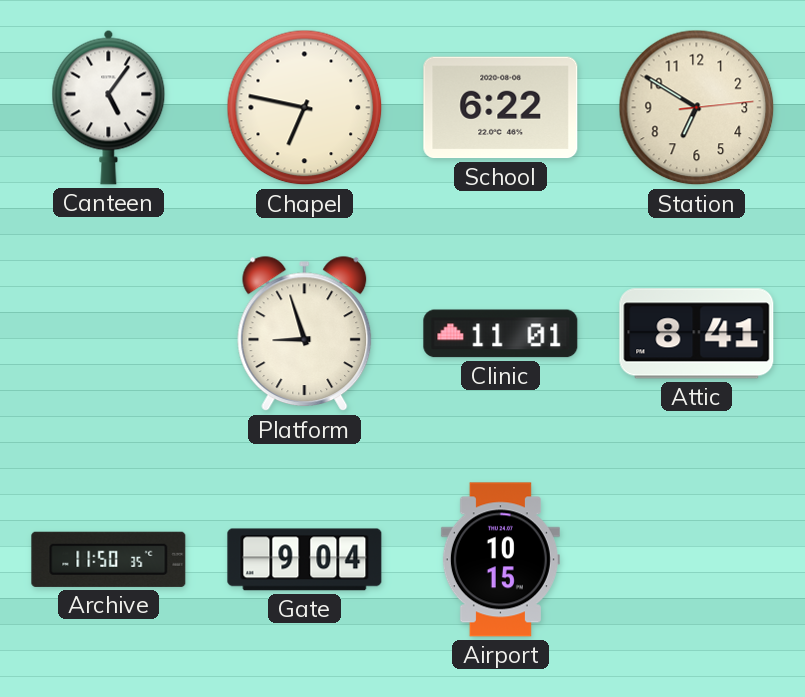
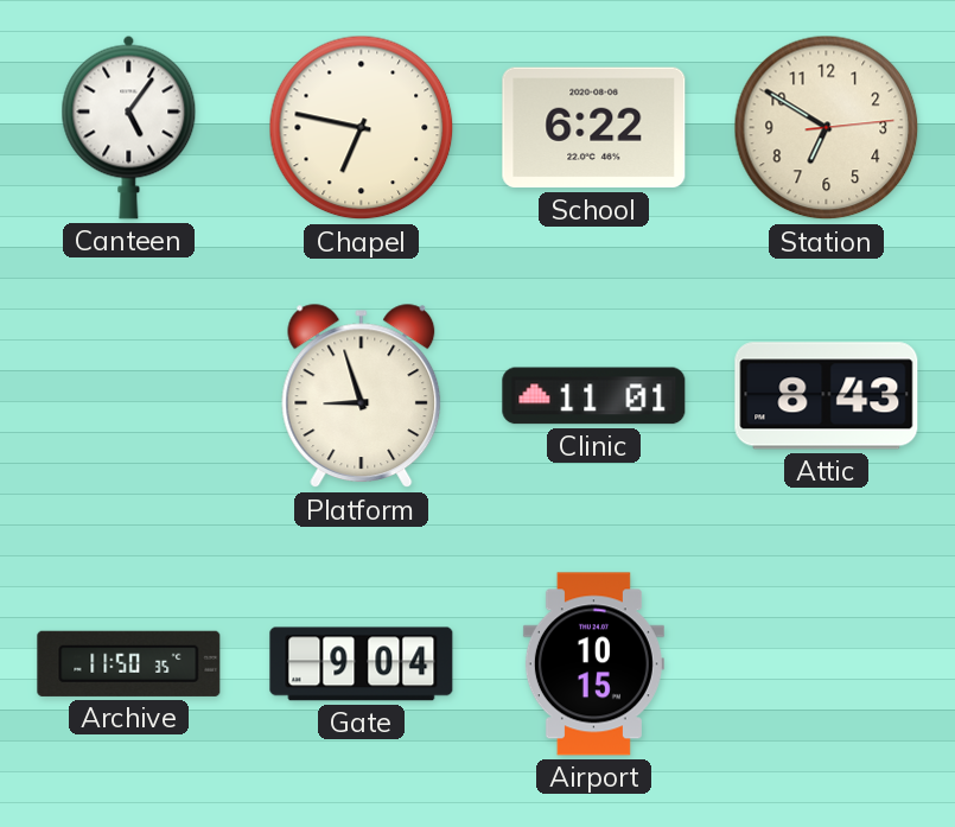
Attic: 8:41 -> 8:43
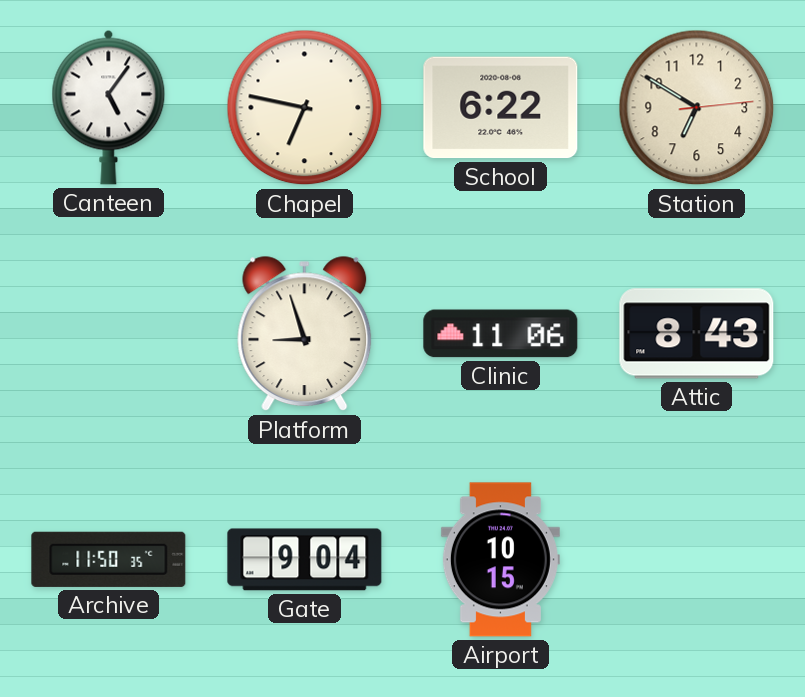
Clinic: 11:01 -> 11:06
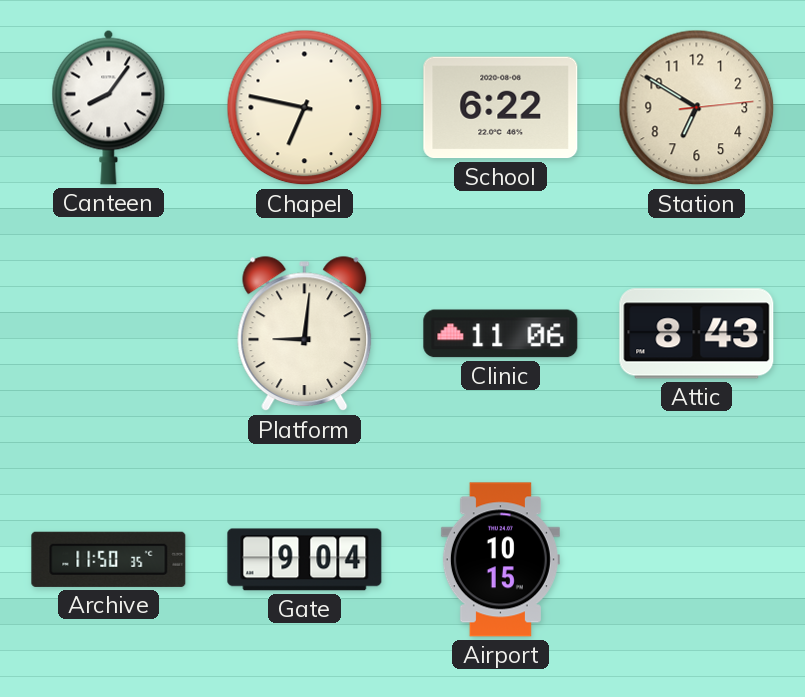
Canteen: 5:06 -> 8:06
Platform: 8:57 -> 9:01
